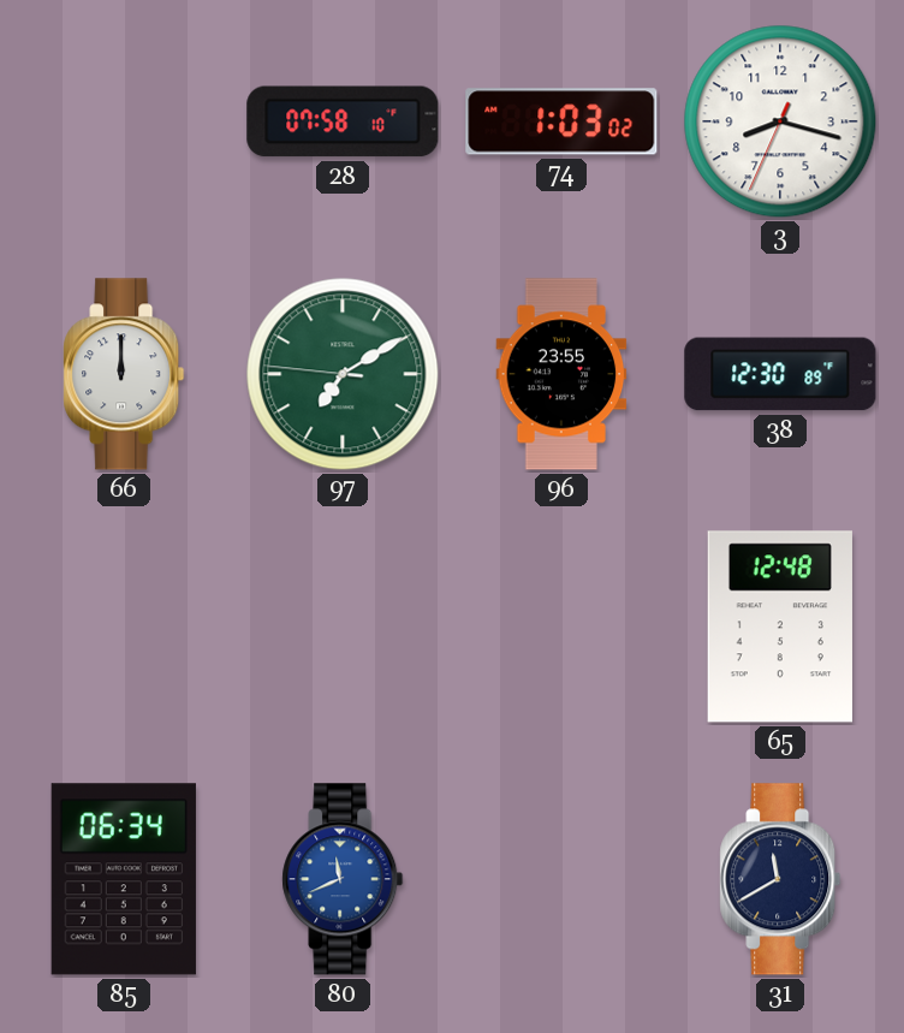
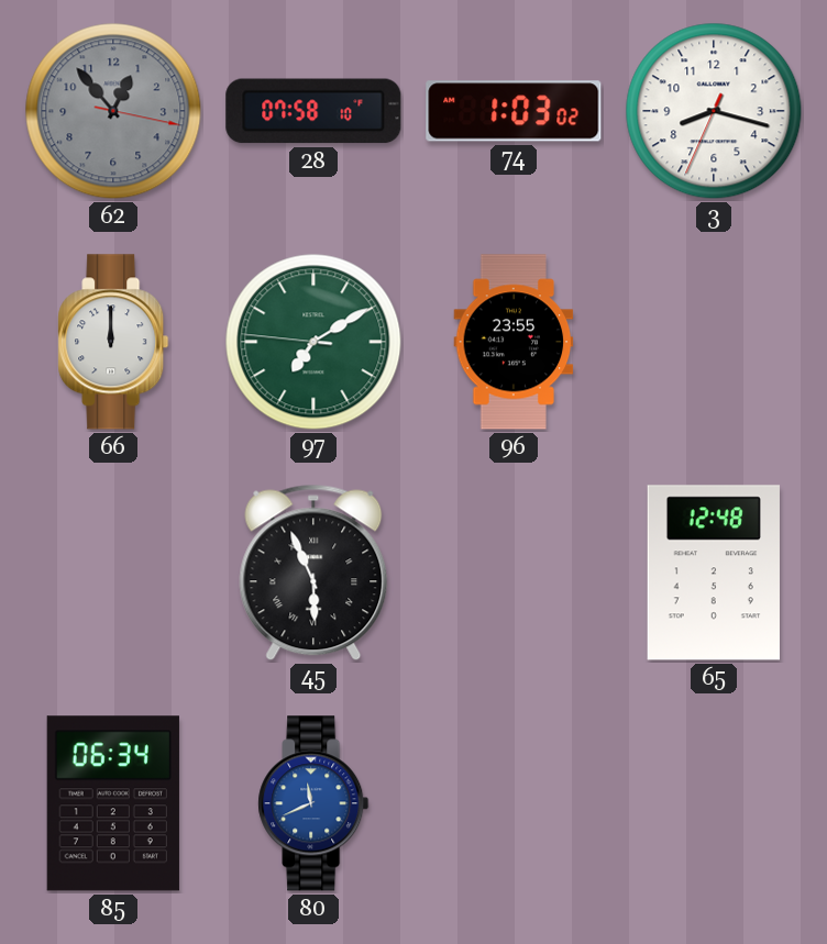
62: none -> 12:53
38: 12:30 -> none
45: none -> 5:56
31: 11:40 -> none
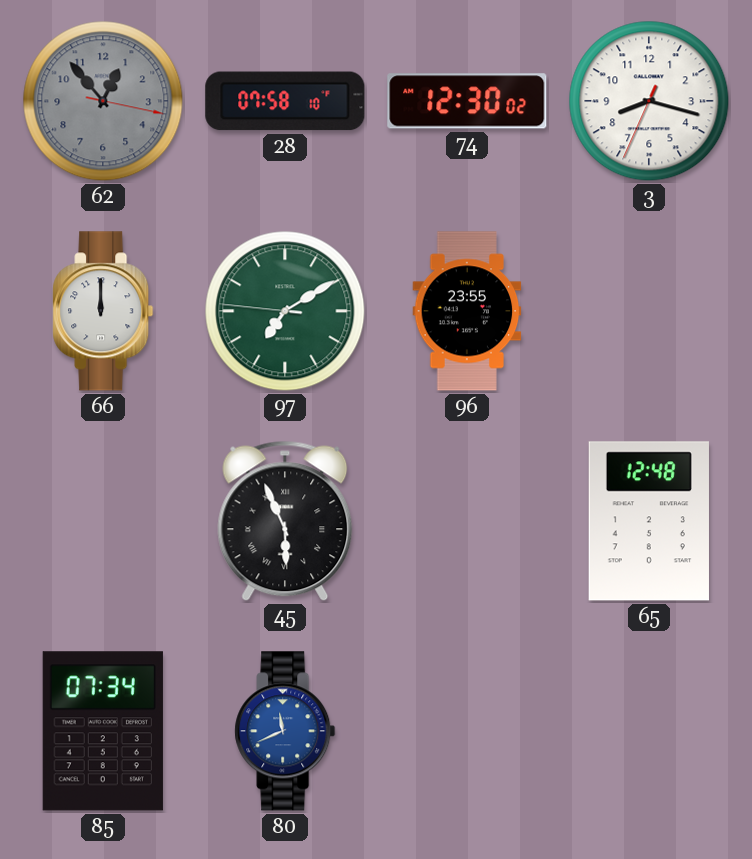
74: 1:03 -> 12:30
85: 06:34 -> 07:34
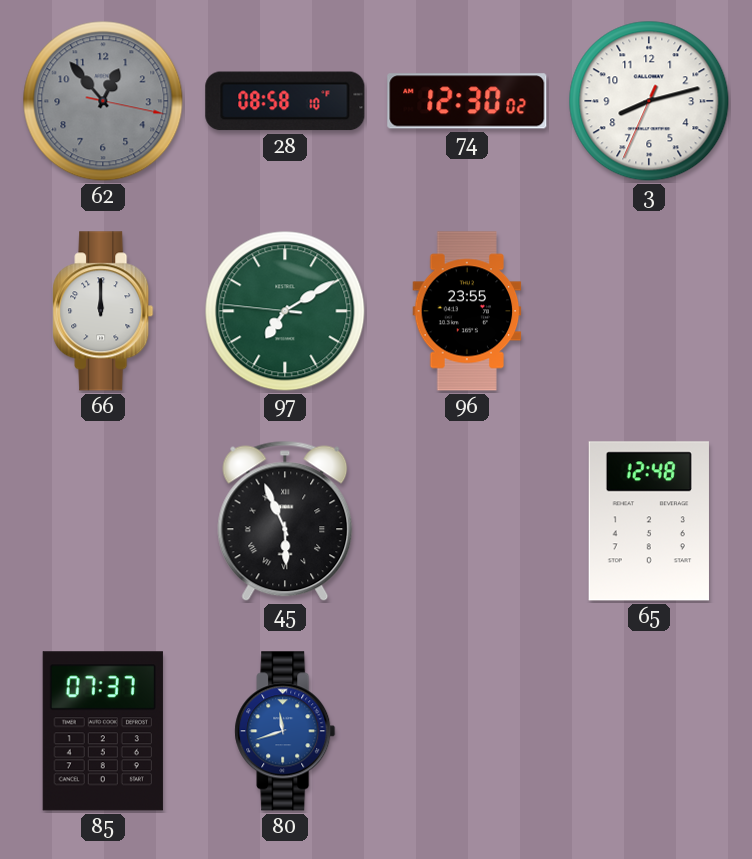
28: 07:58 -> 08:58
3: 8:17 -> 8:12
85: 07:34 -> 07:37
80: 11:41 -> 11:42
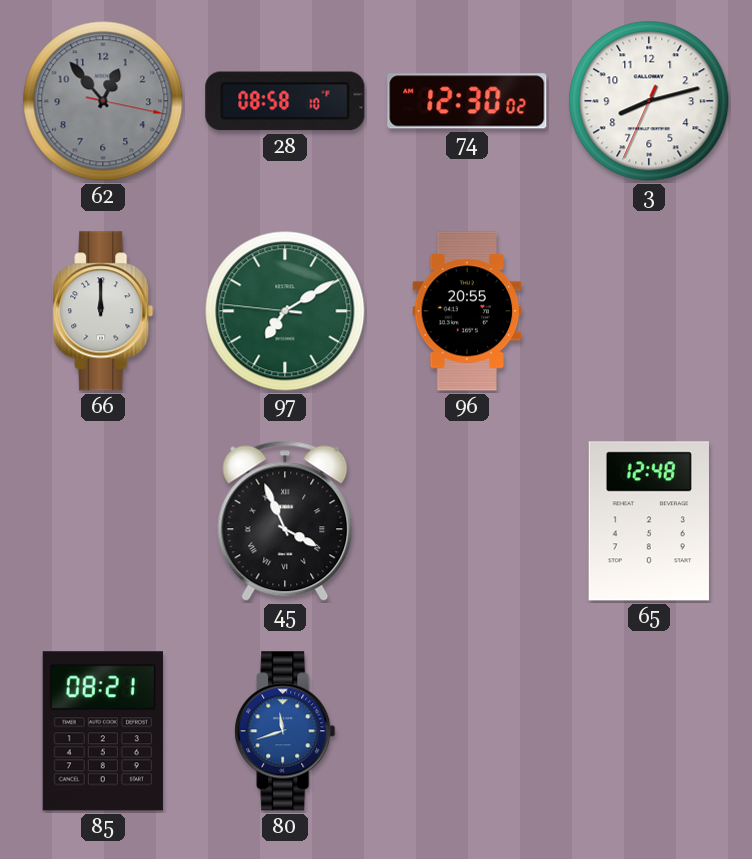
96: 23:55 -> 20:55
45: 5:56 -> 3:56
85: 07:37 -> 08:21
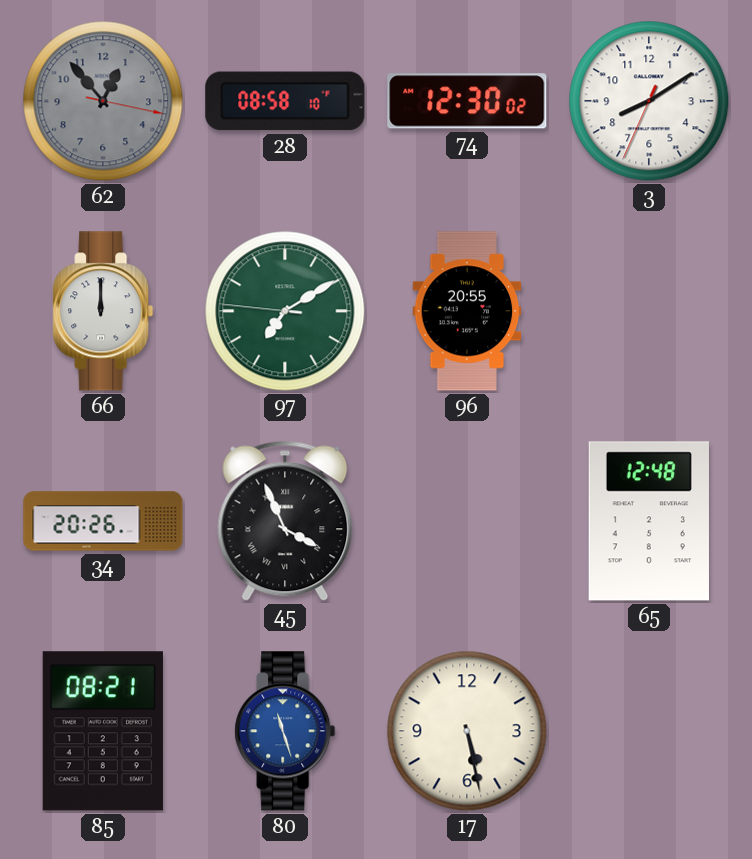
3: 8:12 -> 8:09
34: none -> 20:26
80: 11:42 -> 11:27
17: none -> 5:28
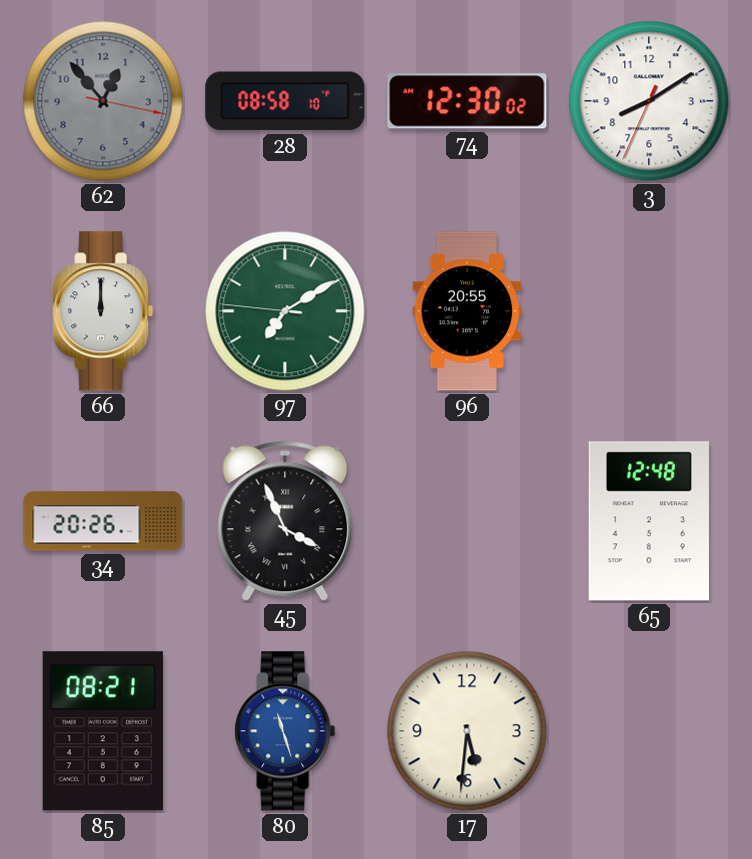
17: 5:28 -> 5:31
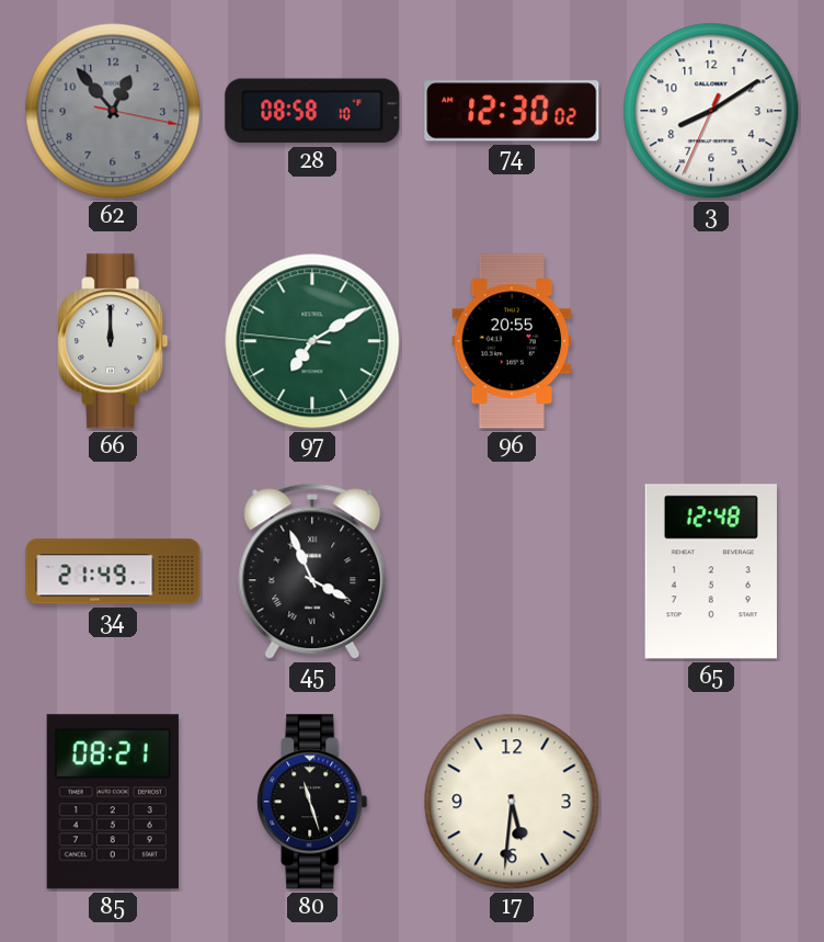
34: 20:26 -> 21:49
80 dial: blue -> black
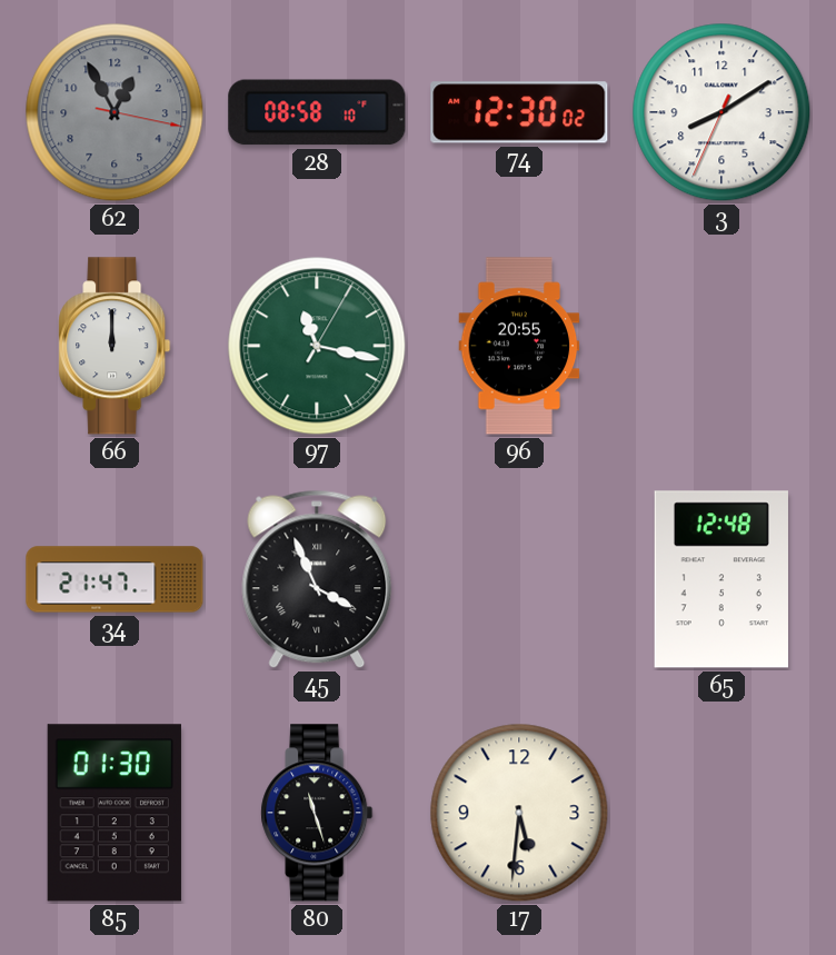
62: 12:53 -> 12:55
97: 7:09 -> 11:17
34: 21:49 -> 21:47
85: 08:21 -> 01:30
